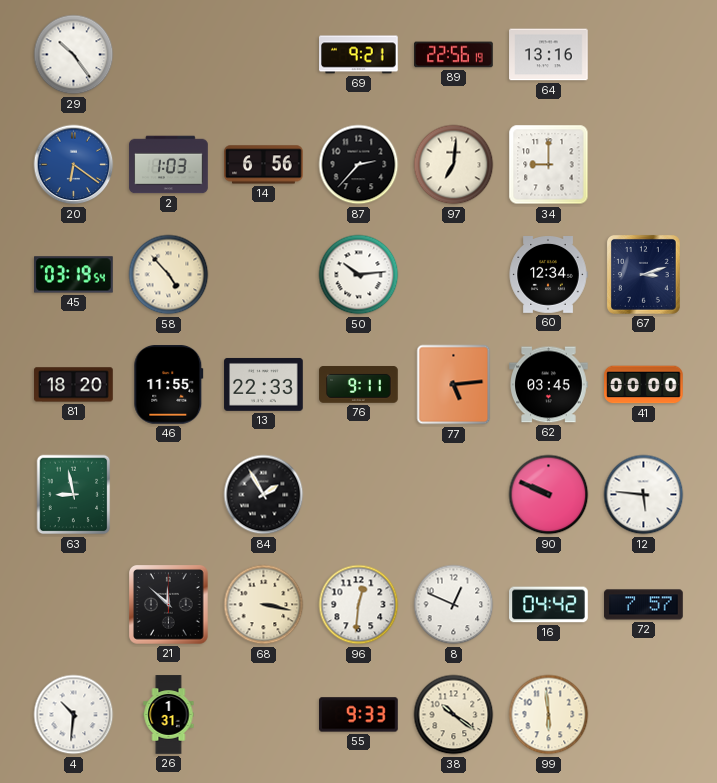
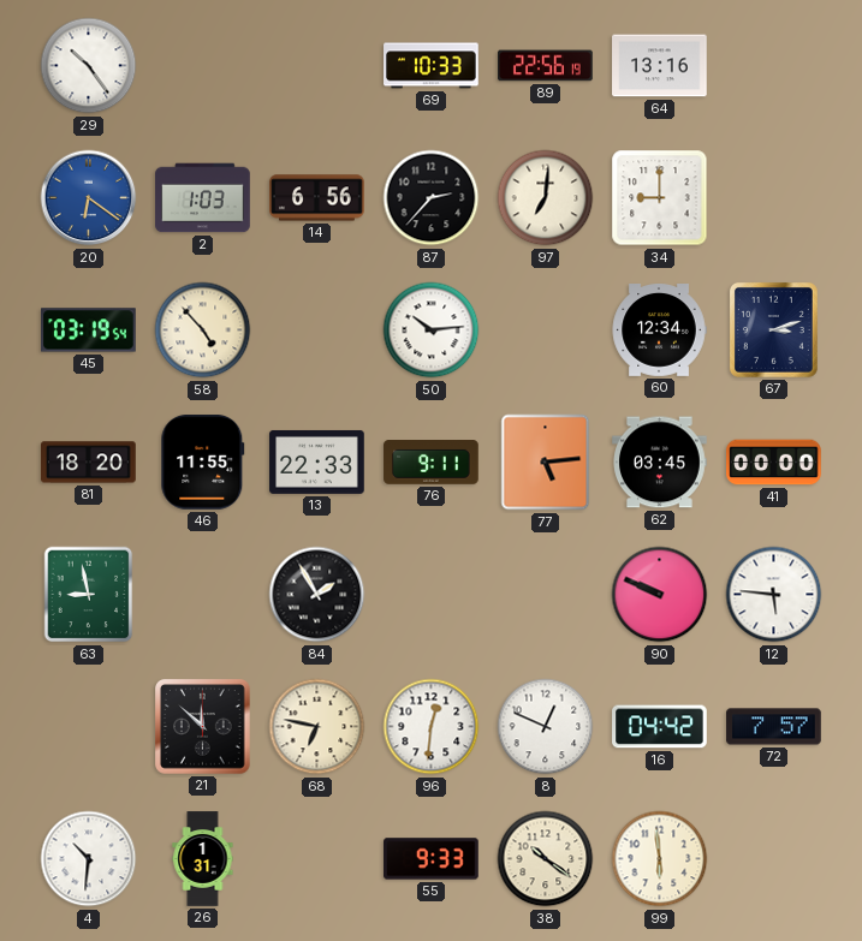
69: 9:21 -> 10:33
68: 3:17 -> 6:47
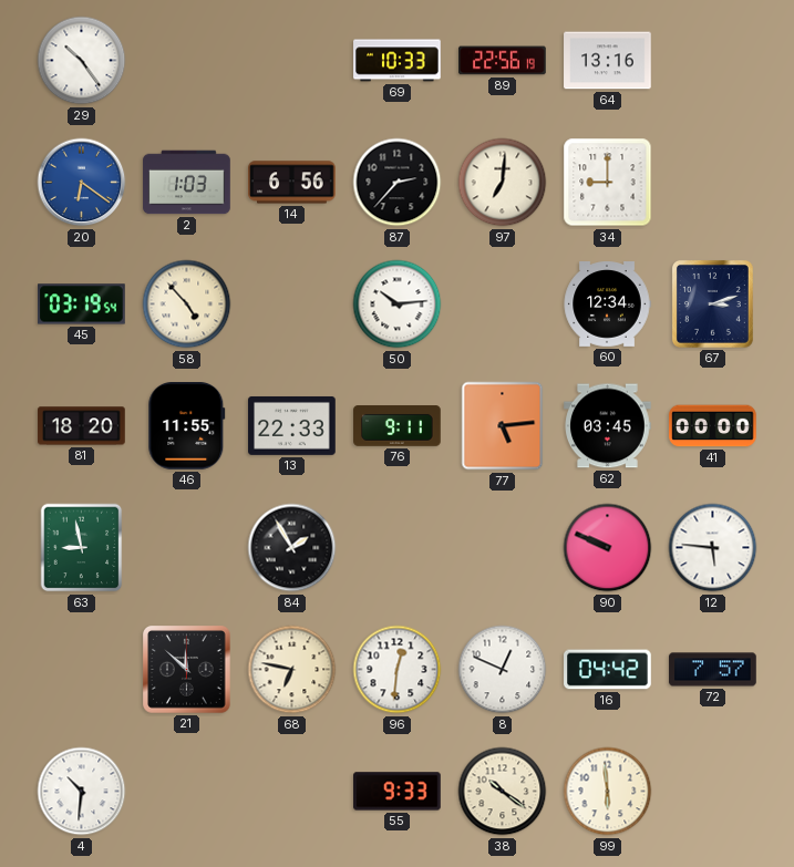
26: 1:31 -> none
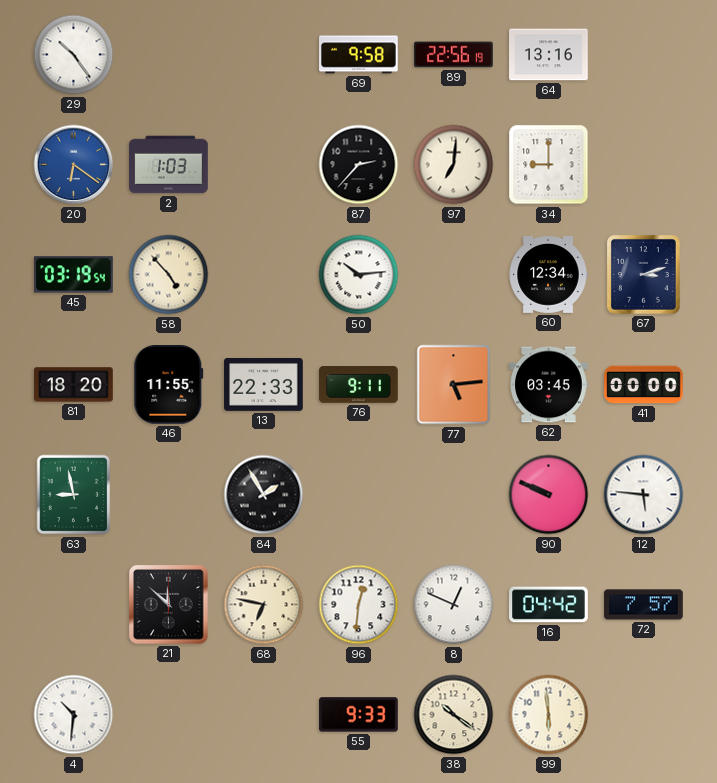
69: 10:33 -> 9:58
14: 6:56 -> none
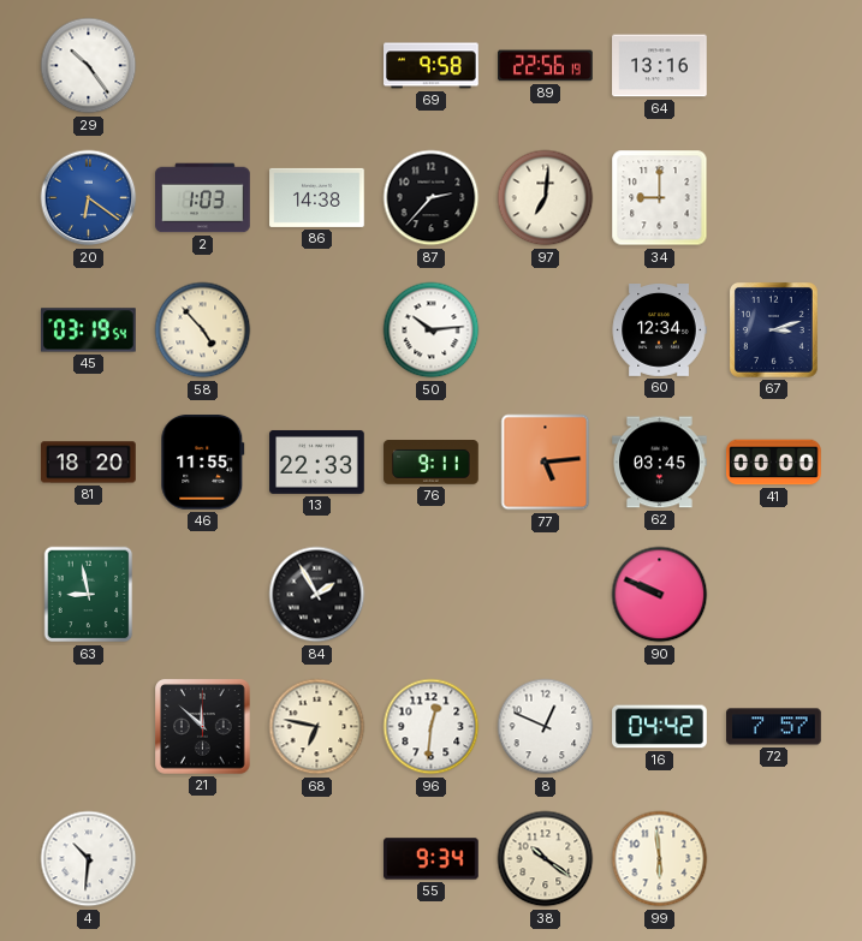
86: none -> 14:38
12: 5:46 -> none
55: 9:33 -> 9:34
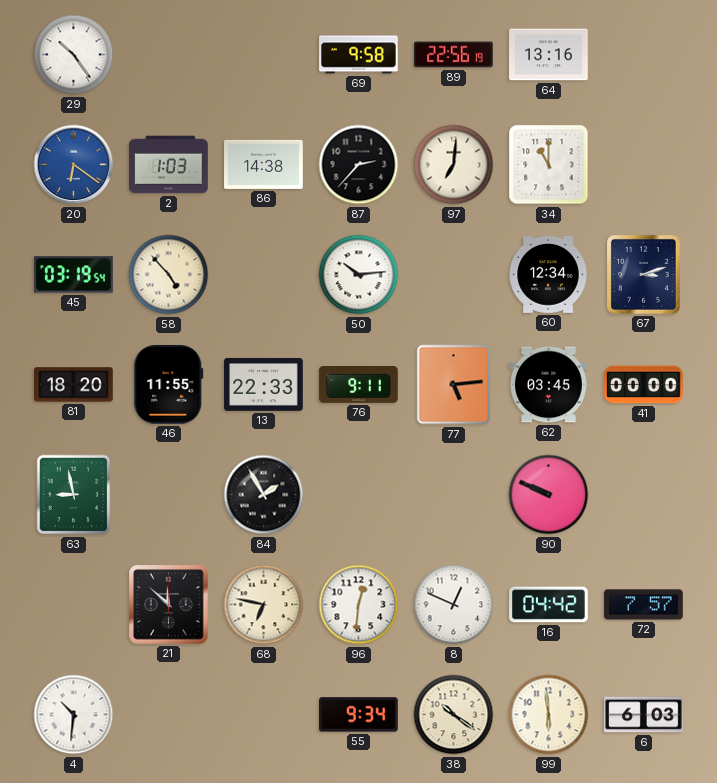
34: 9:00 -> 11:00
6: none -> 6:03
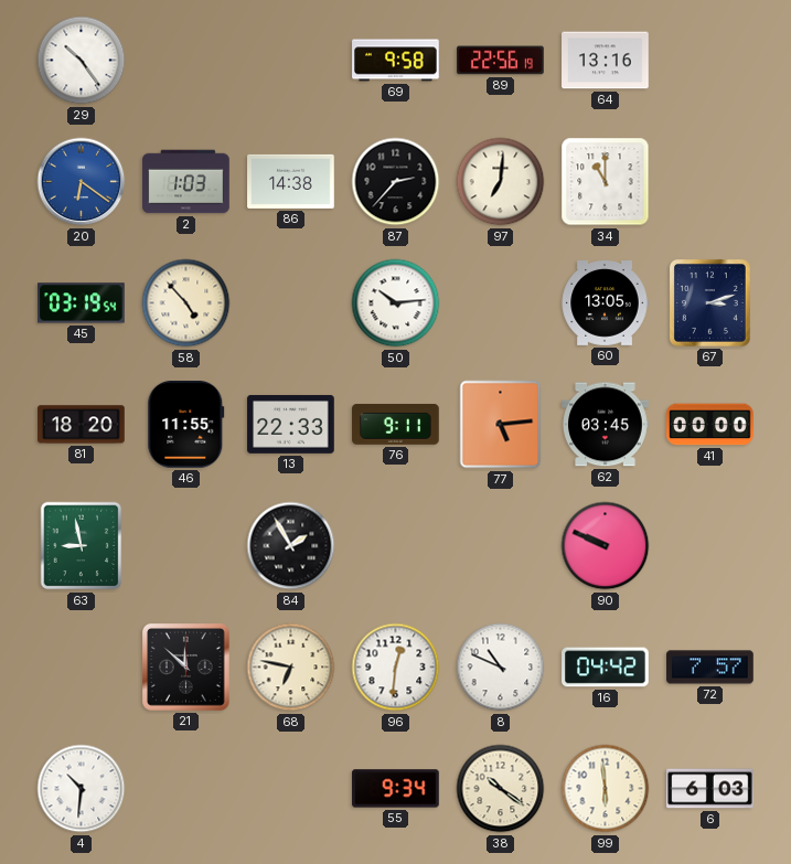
60: 12:34 -> 13:05
8: 12:49 -> 10:49
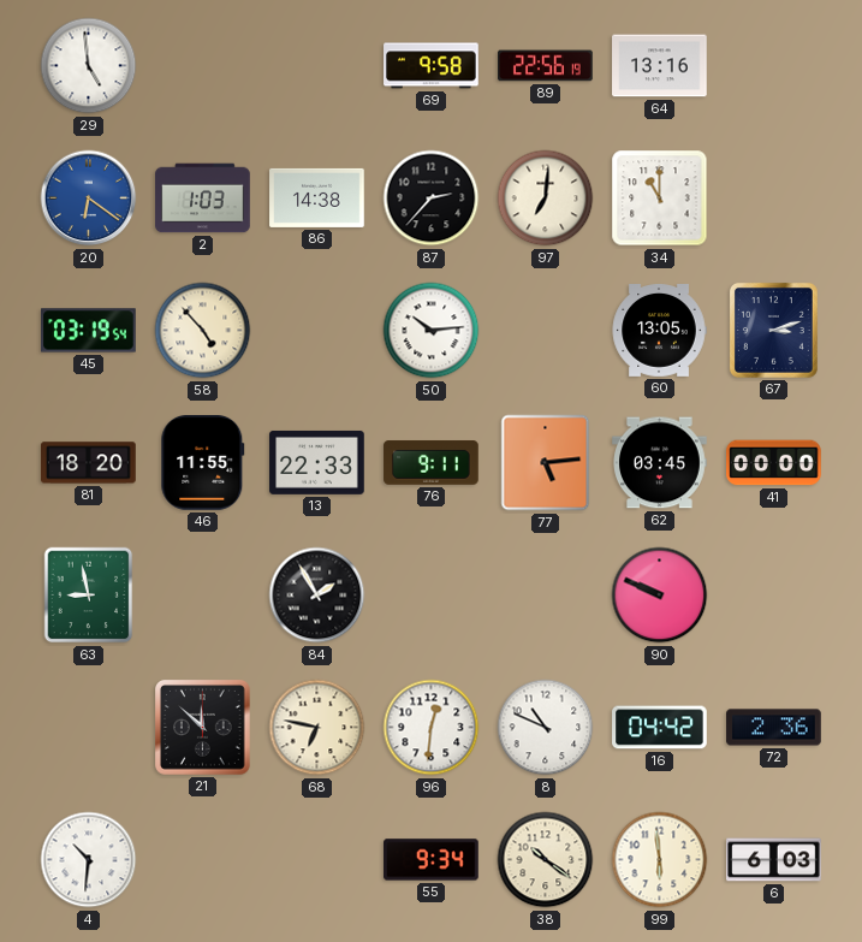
29: 10:24 -> 4:59
72: 7:57 -> 2:36
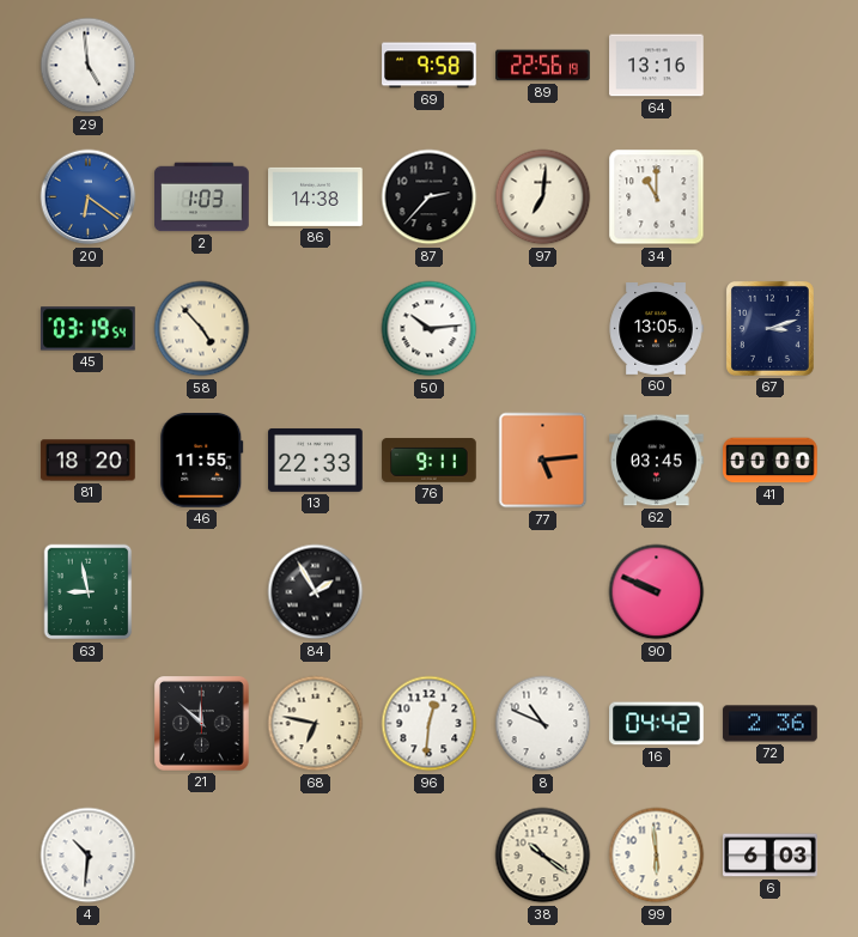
55: 9:34 -> none
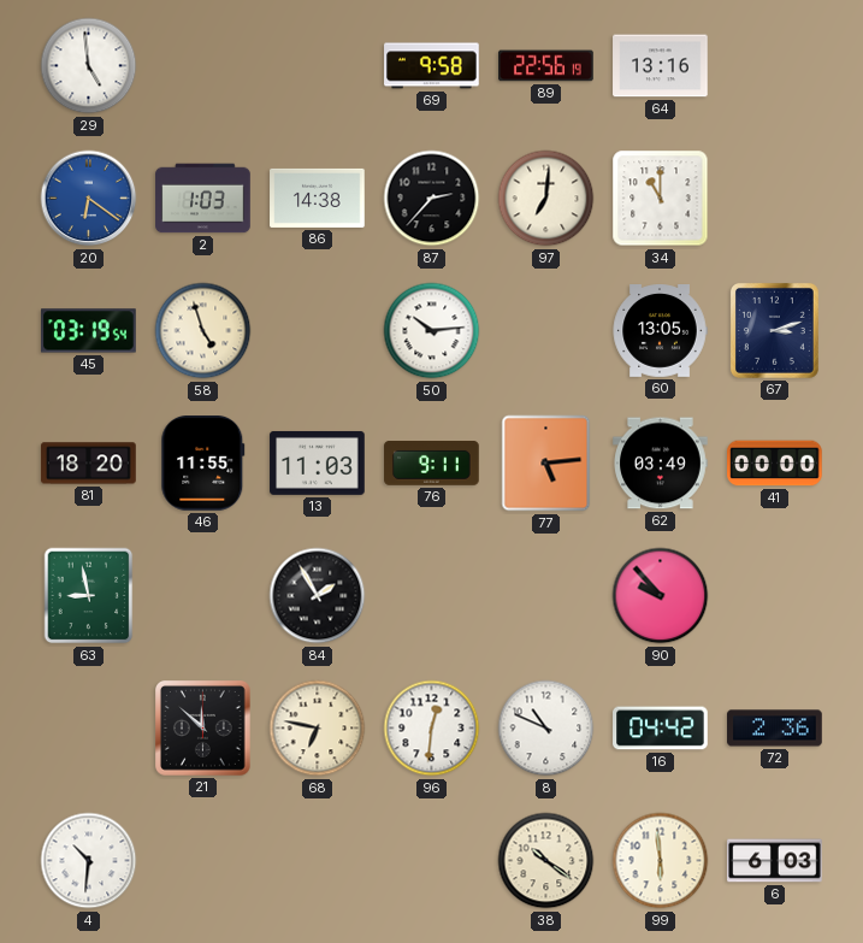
58: 4:53 -> 4:57
13: 22:33 -> 11:03
62: 03:45 -> 03:49
90: 9:49 -> 9:53
